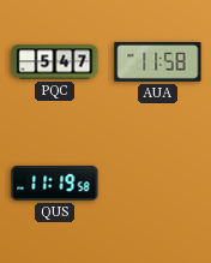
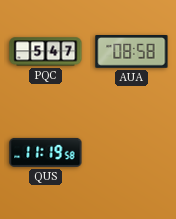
AUA: 11:58 -> 08:58
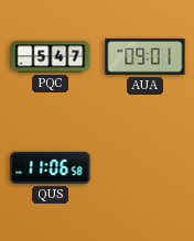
AUA: 08:58 -> 09:01
QUS: 11:19 -> 11:06
